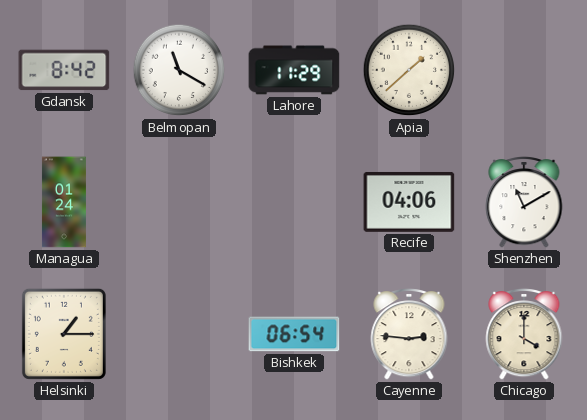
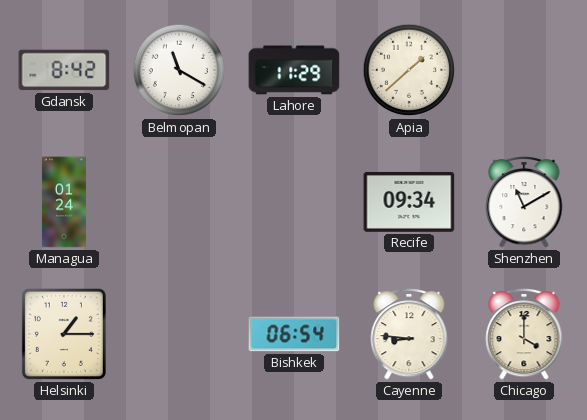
Recife: 04:06 -> 09:34
Cayenne: 2:46 -> 8:46
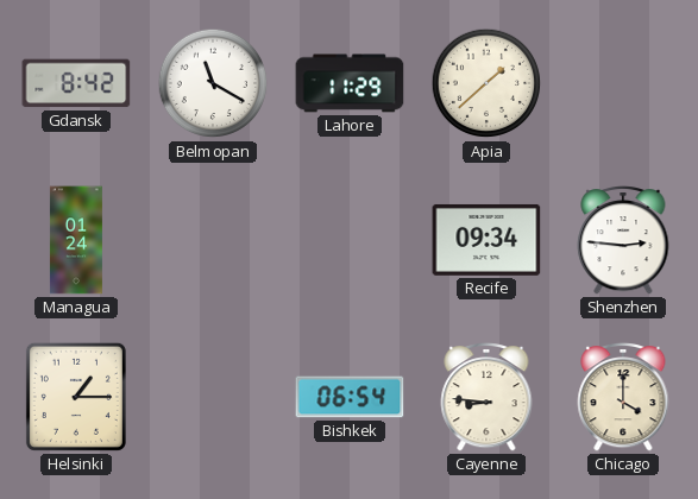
Shenzhen: 11:10 -> 2:46
